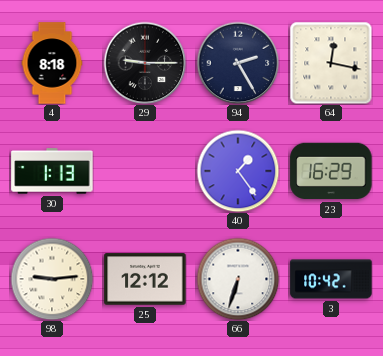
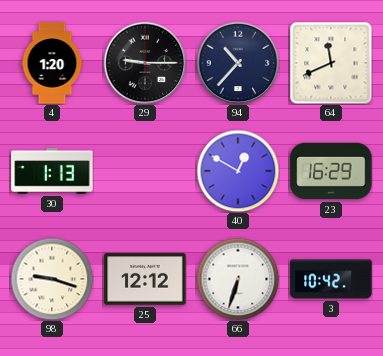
4: 8:18 -> 1:20
94: 2:25 -> 10:37
64: 12:17 -> 11:41
40: 1:24 -> 12:50
98: 9:14 -> 9:18
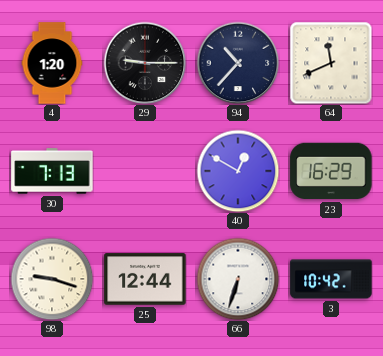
30: 1:13 -> 7:13
25: 12:12 -> 12:44
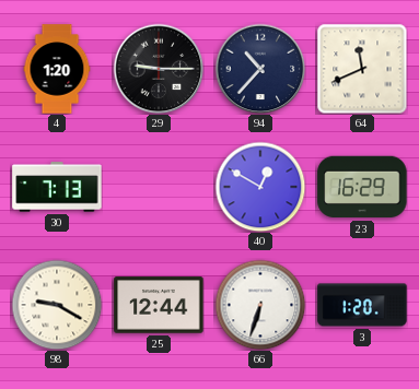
98: 9:18 -> 9:20
3: 10:42 -> 1:20
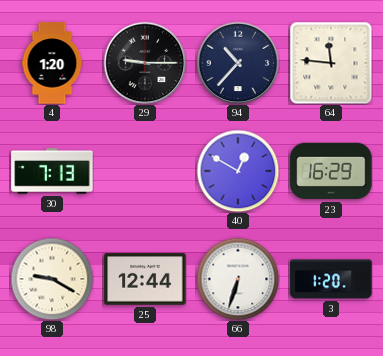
64: 11:41 -> 11:46
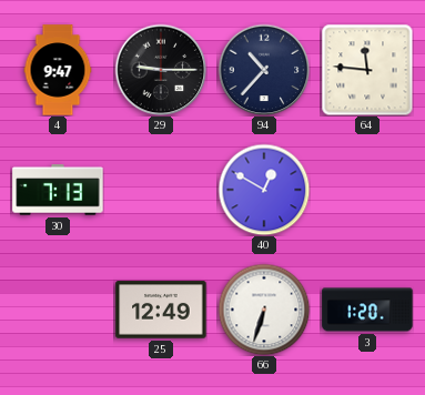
4: 1:20 -> 9:47
23: 16:29 -> none
98: 9:20 -> none
25: 12:44 -> 12:49
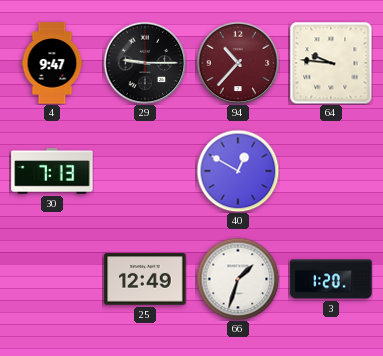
94 dial: navy -> burgundy
64: 11:46 -> 9:46
66: 6:33 -> 1:33
